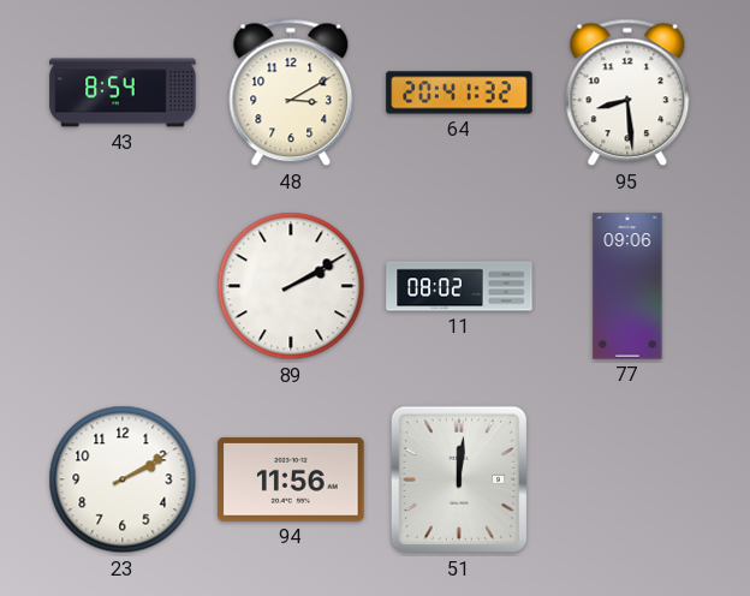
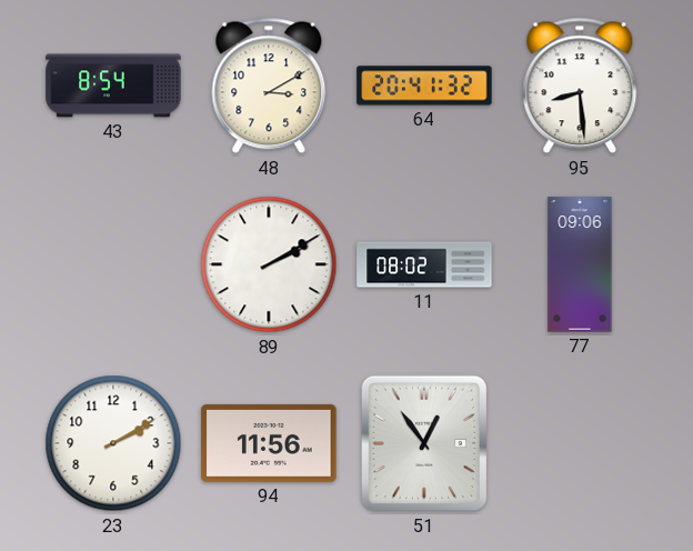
51: 12:01 -> 12:54
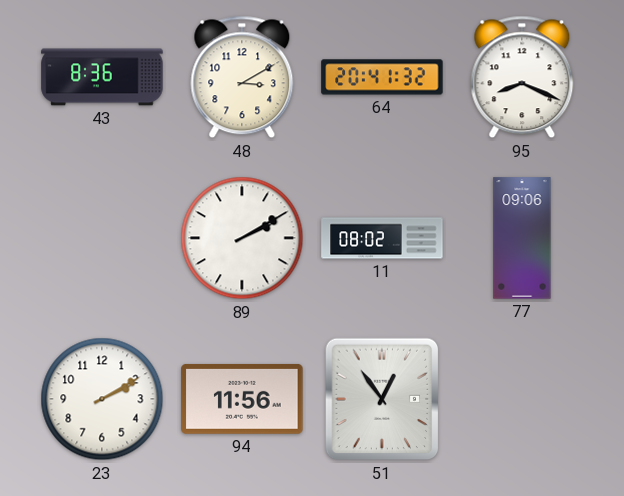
43: 8:54 -> 8:36
95: 8:29 -> 8:19
